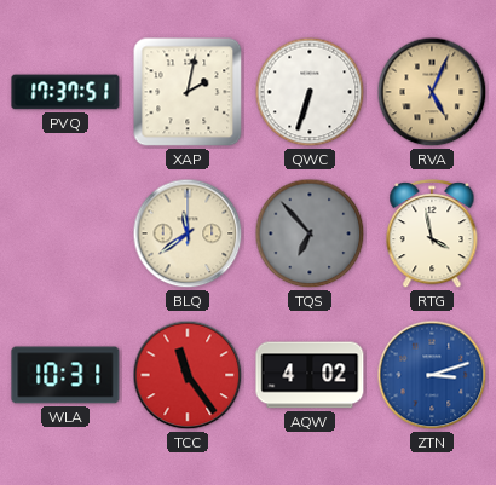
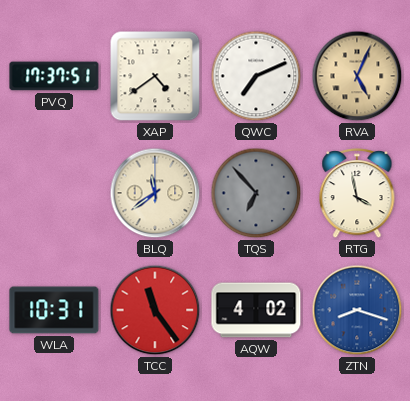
XAP: 2:02 -> 4:39
QWC: 6:33 -> 7:11
ZTN: 3:12 -> 8:18
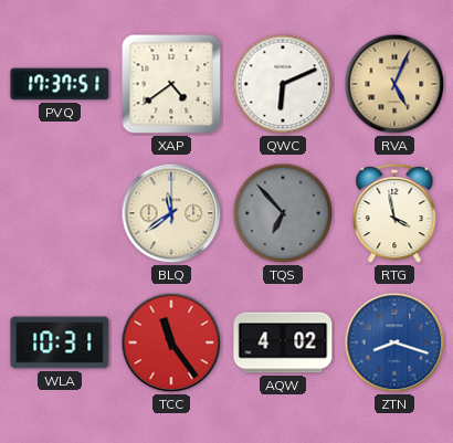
QWC: 7:11 -> 6:11
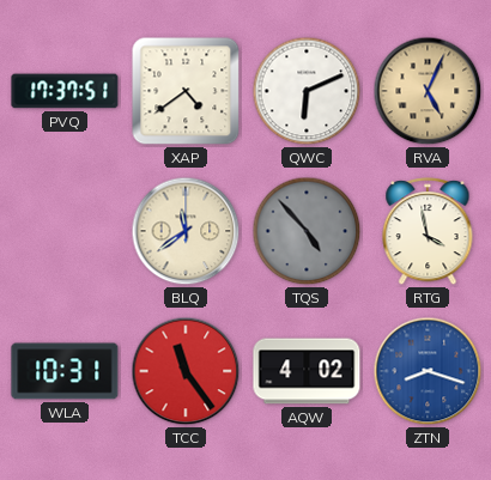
TQS: 6:53 -> 4:53
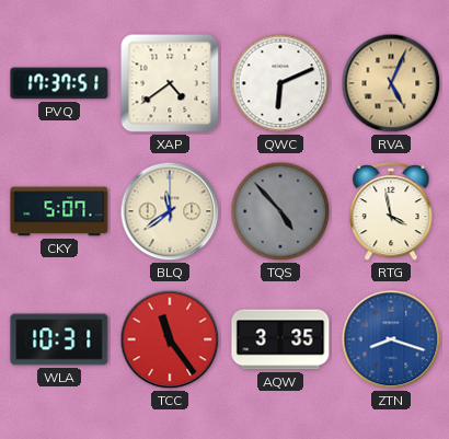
CKY: none -> 5:07
AQW: 4:02 -> 3:35
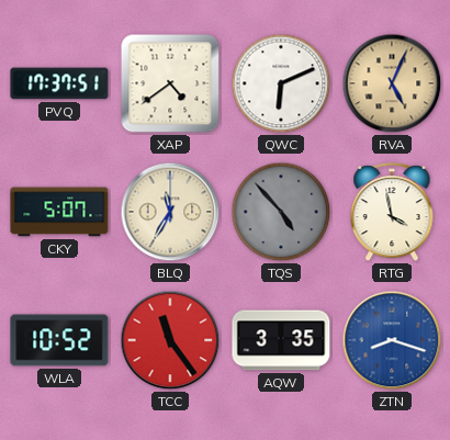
BLQ: 11:39 -> 11:35
WLA: 10:31 -> 10:52
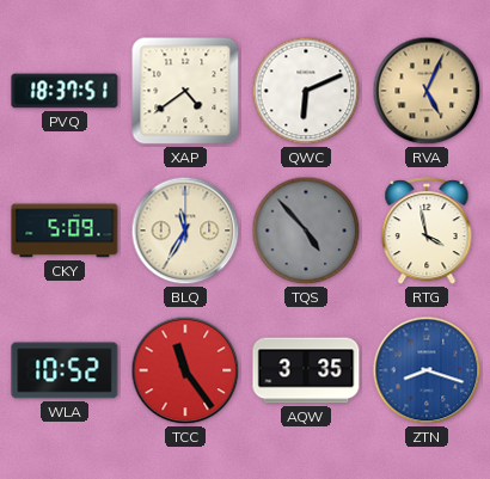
PVQ: 17:37 -> 18:37
CKY: 5:07 -> 5:09
